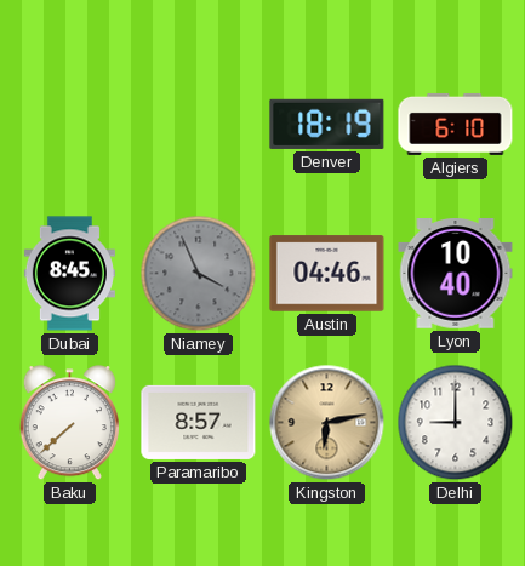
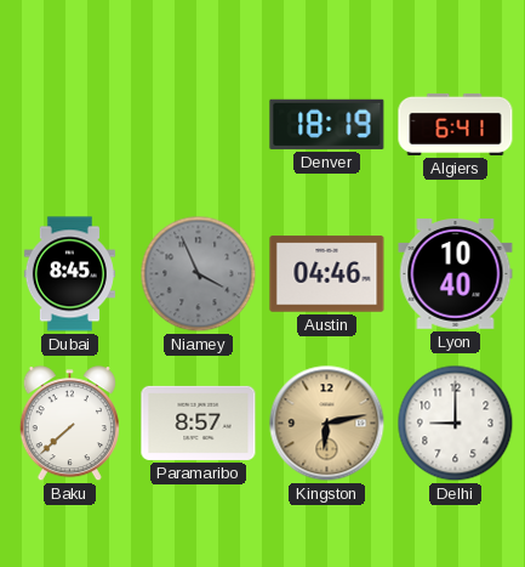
Algiers: 6:10 -> 6:41
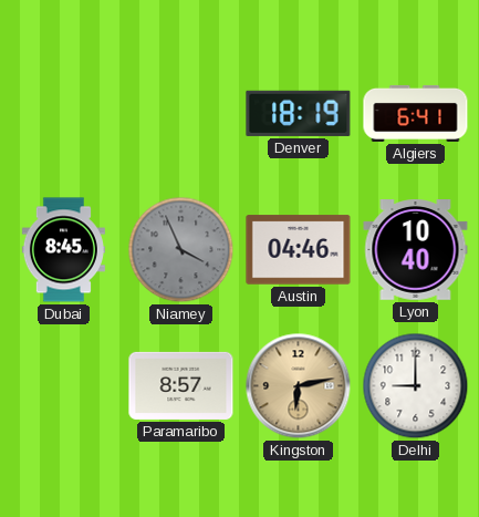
Baku: 7:38 -> none
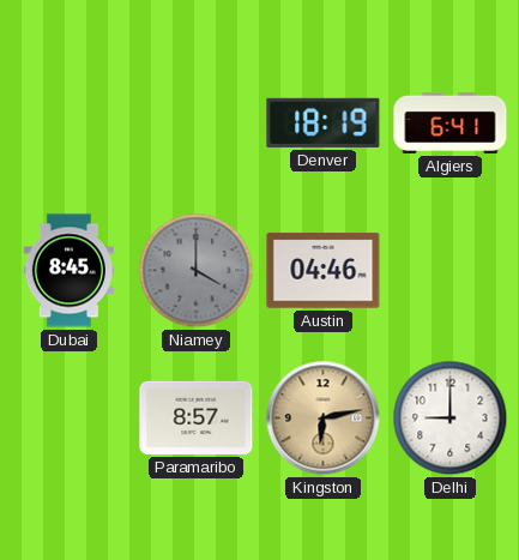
Niamey: 3:56 -> 4:00
Lyon: 10:40 -> none
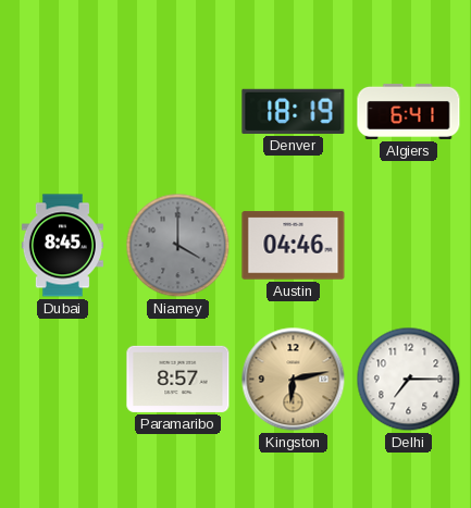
Delhi: 9:00 -> 7:15
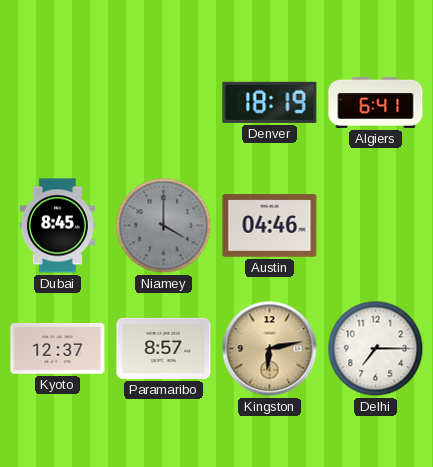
Kyoto: none -> 12:37
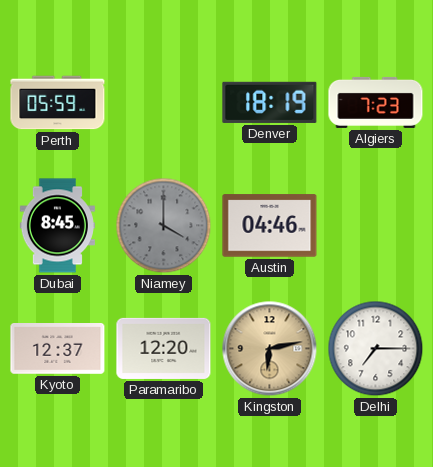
Perth: none -> 05:59
Algiers: 6:41 -> 7:23
Paramaribo: 8:57 -> 12:20
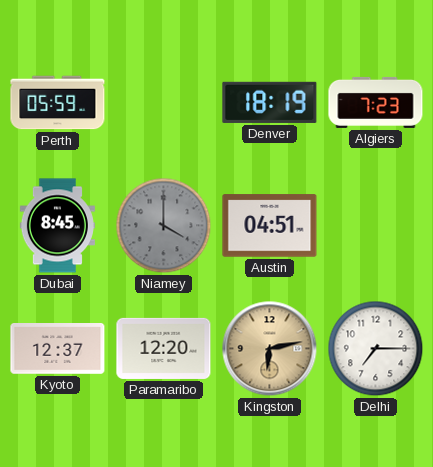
Austin: 04:46 -> 04:51
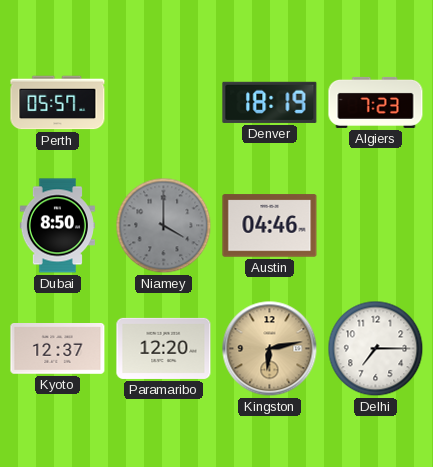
Perth: 05:59 -> 05:57
Dubai: 8:45 -> 8:50
Austin: 04:51 -> 04:46
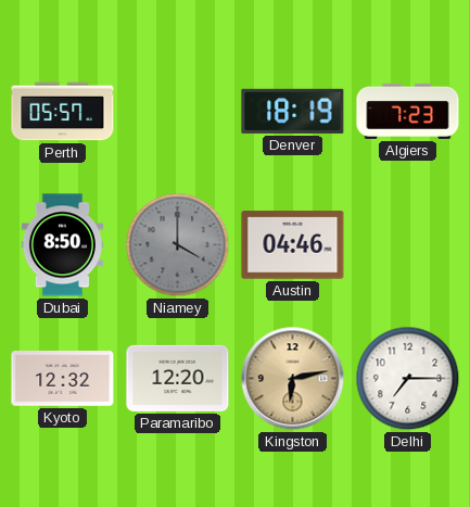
Kyoto: 12:37 -> 12:32
